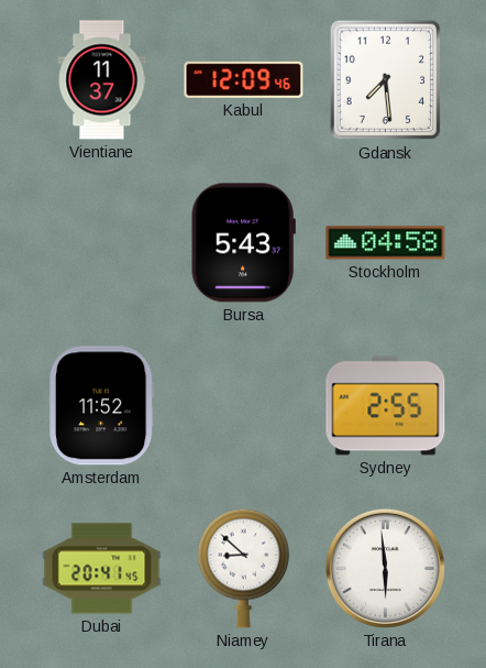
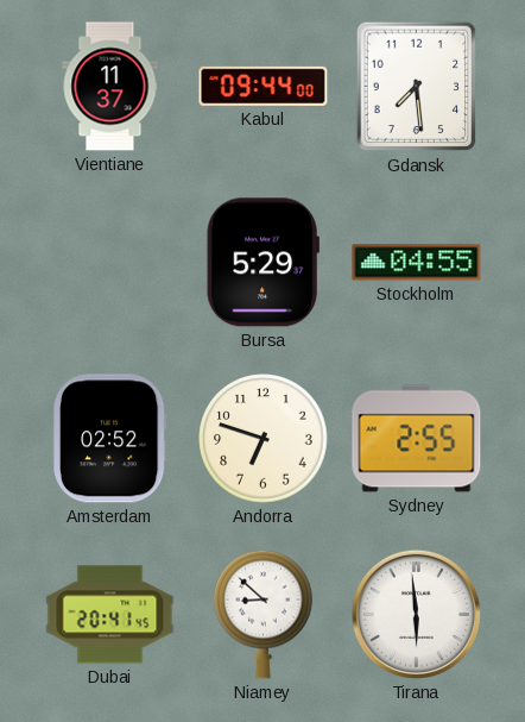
Kabul: 12:09 -> 09:44
Bursa: 5:43 -> 5:29
Stockholm: 04:58 -> 04:55
Amsterdam: 11:52 -> 02:52
Andorra: none -> 6:48
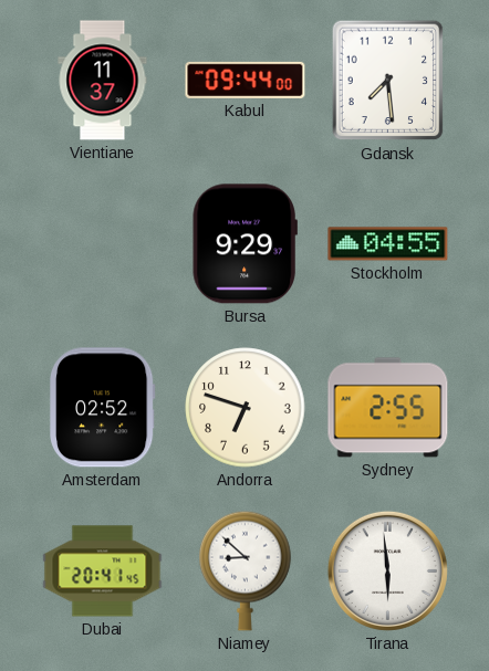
Bursa: 5:29 -> 9:29
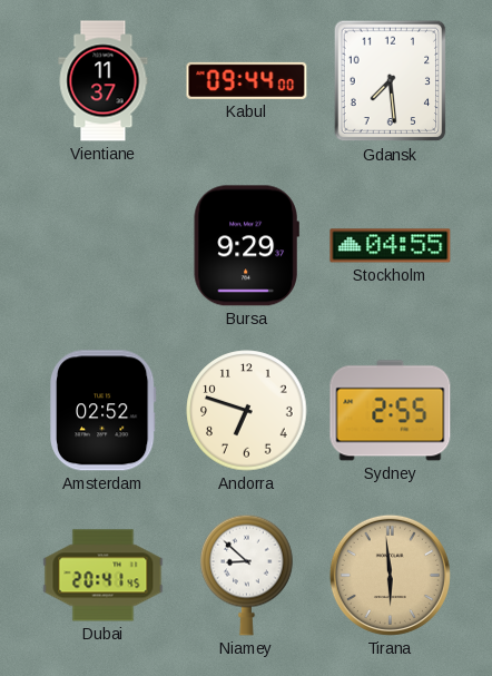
Tirana dial: white -> champagne
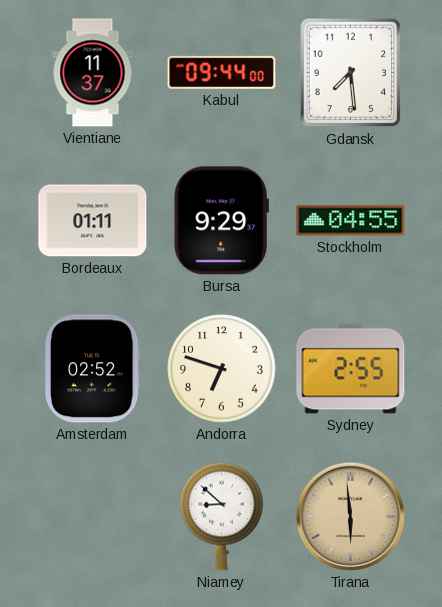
Bordeaux: none -> 01:11
Dubai: 20:41 -> none
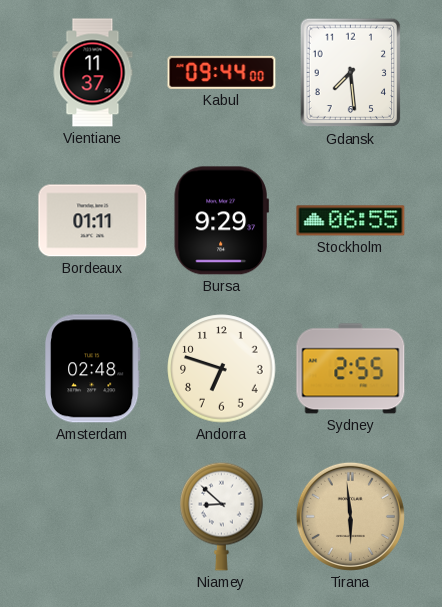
Stockholm: 04:55 -> 06:55
Amsterdam: 02:52 -> 02:48
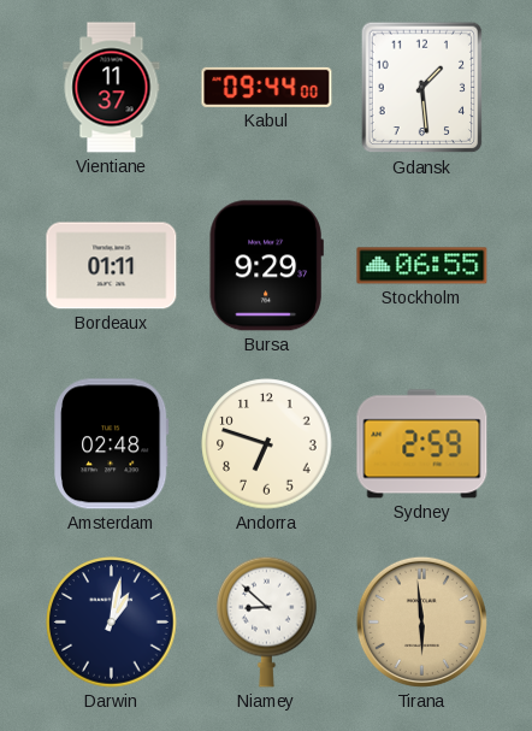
Gdansk: 7:29 -> 1:29
Sydney: 2:55 -> 2:59
Darwin: none -> 1:02
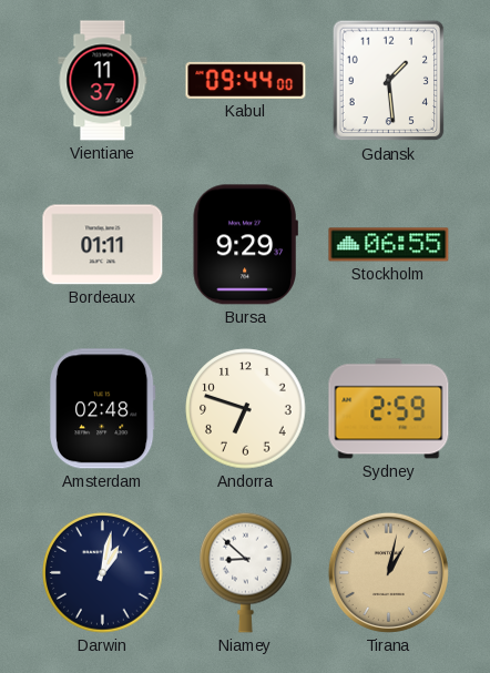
Tirana: 5:59 -> 1:02
